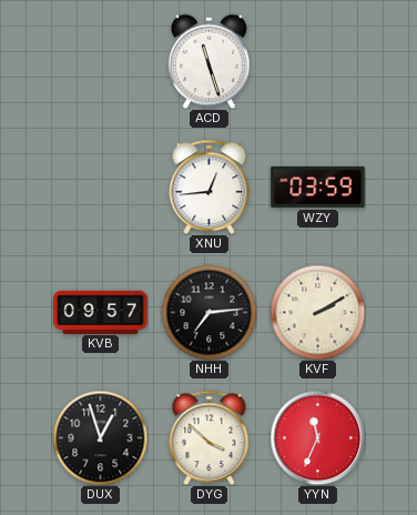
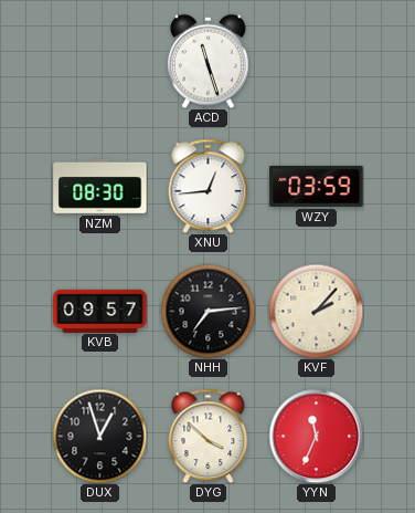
NZM: none -> 08:30
KVF: 2:10 -> 2:07
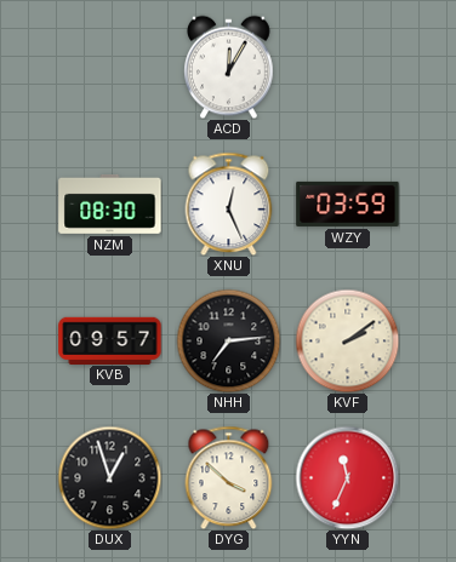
ACD: 11:27 -> 12:05
XNU: 12:44 -> 12:26
KVF: 2:07 -> 2:09
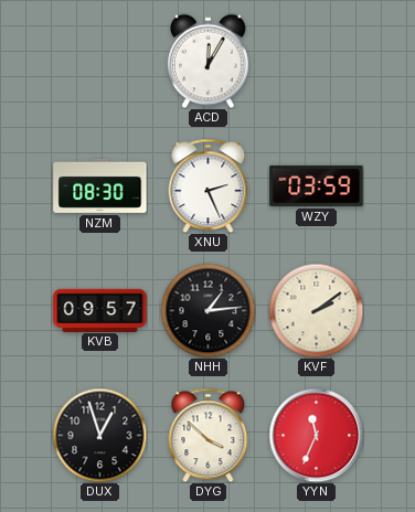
XNU: 12:26 -> 2:26
NHH: 7:14 -> 1:14
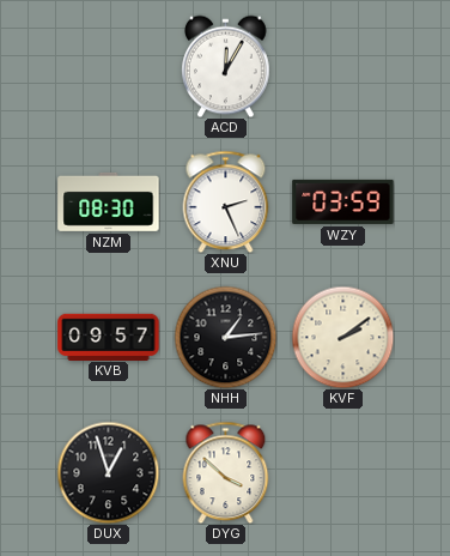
YYN: 11:34 -> none
